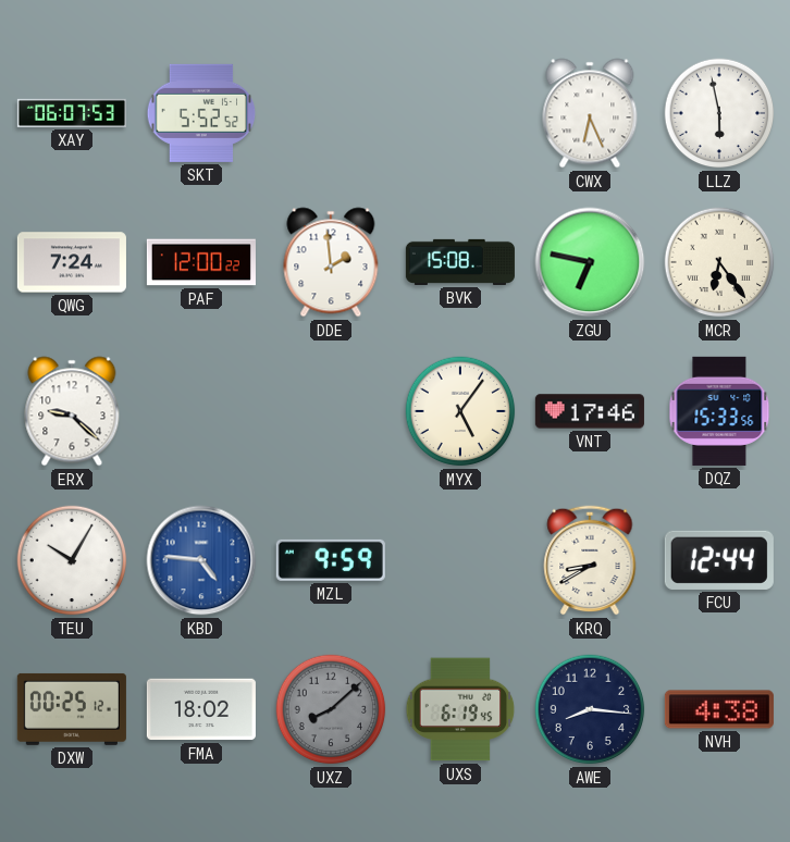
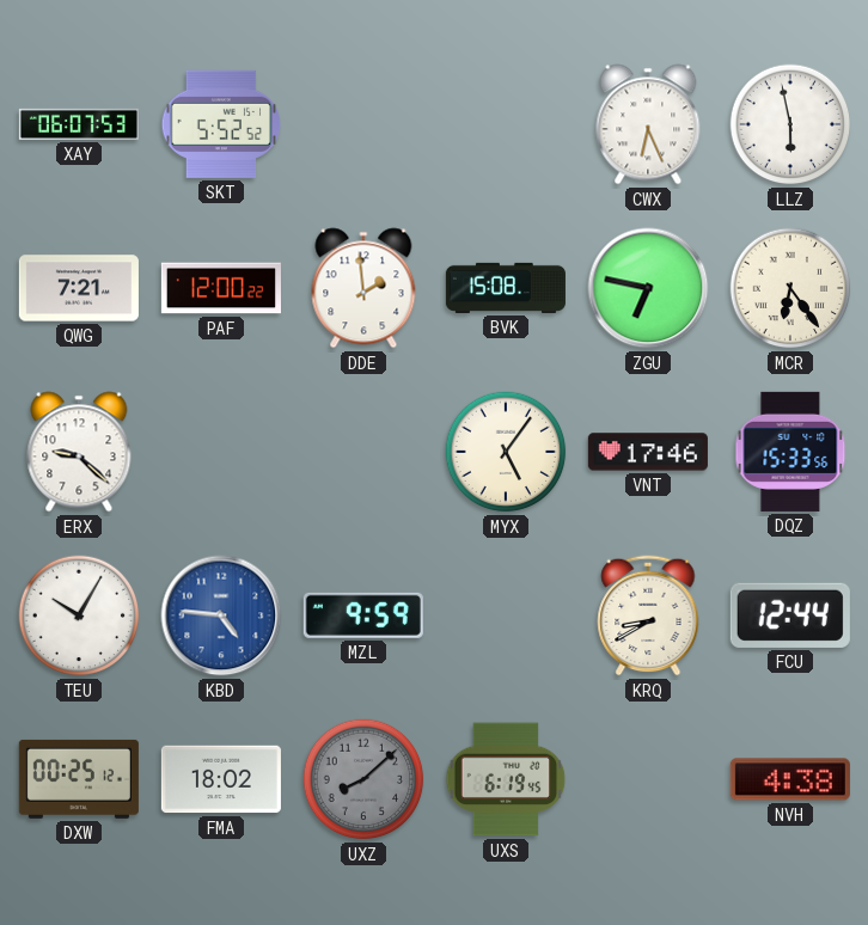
QWG: 7:24 -> 7:21
AWE: 8:16 -> none
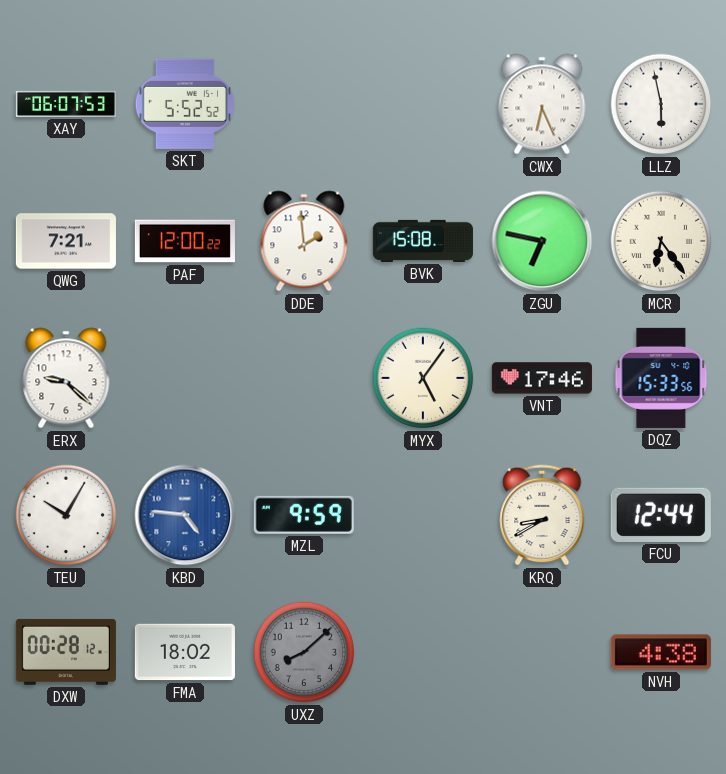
DXW: 00:25 -> 00:28
UXS: 6:19 -> none
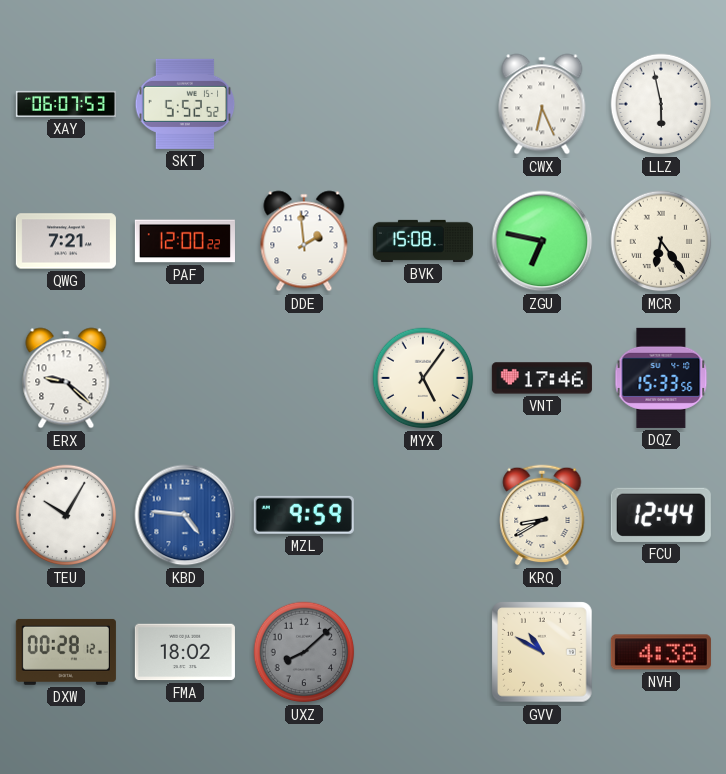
GVV: none -> 10:50
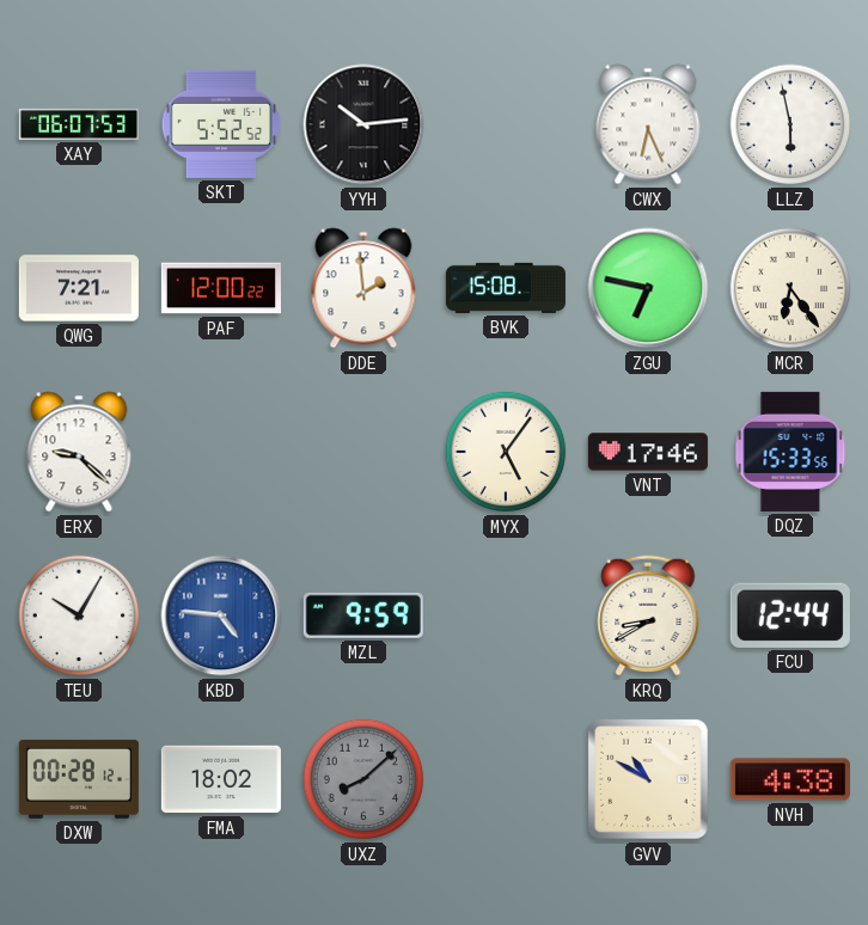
YYH: none -> 10:14
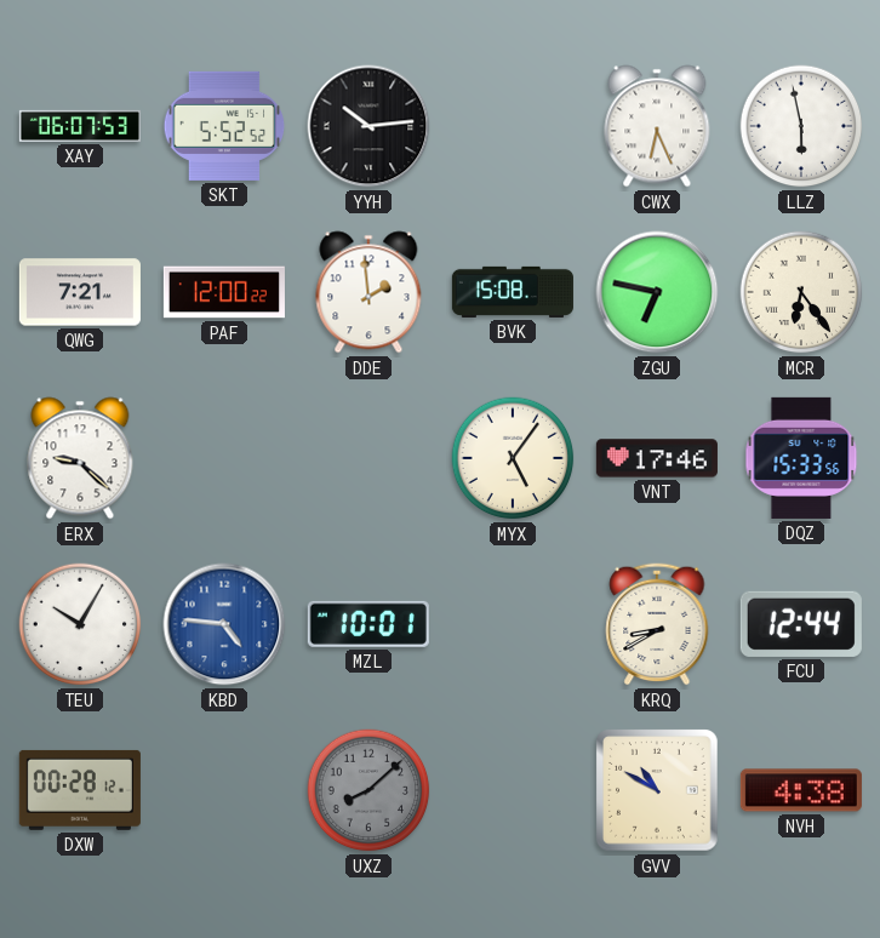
MZL: 9:59 -> 10:01
FMA: 18:02 -> none
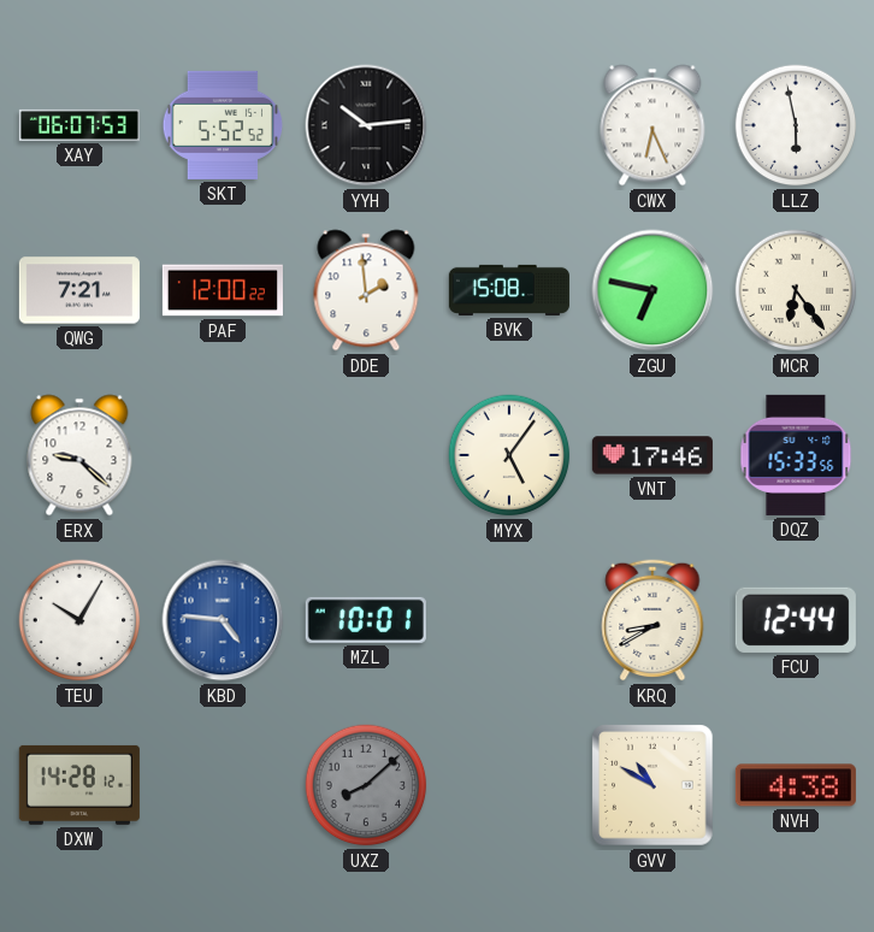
DXW: 00:28 -> 14:28
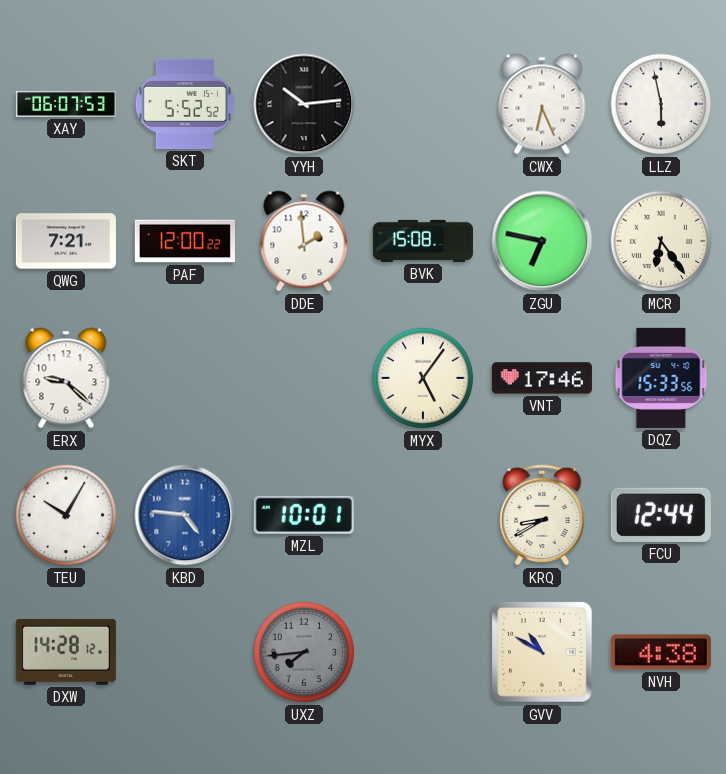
UXZ: 8:08 -> 7:44
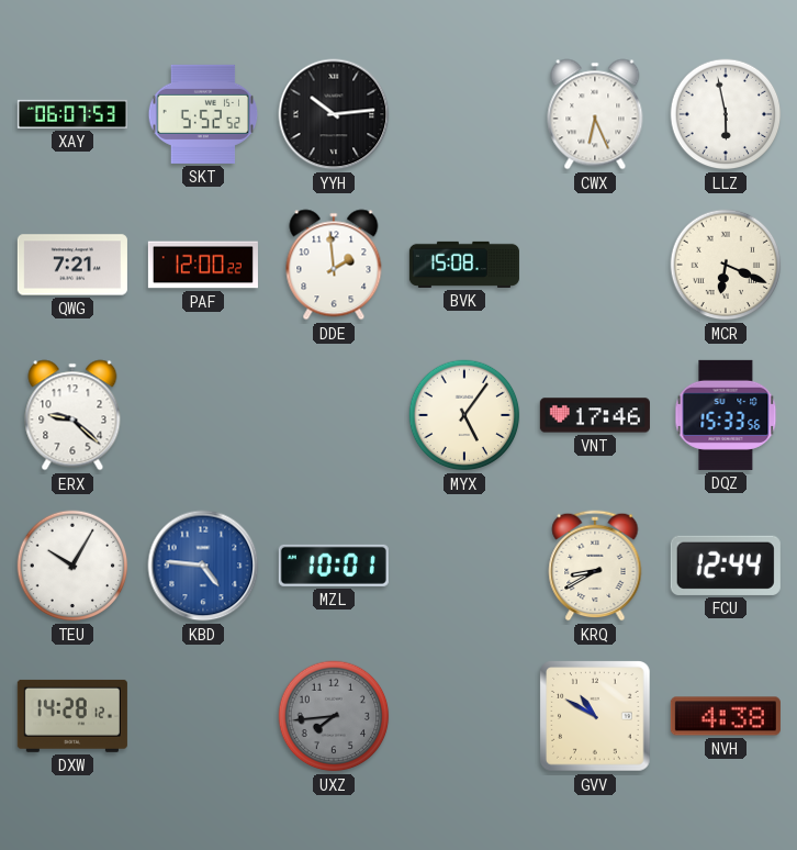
ZGU: 6:47 -> none
MCR: 6:24 -> 6:19
